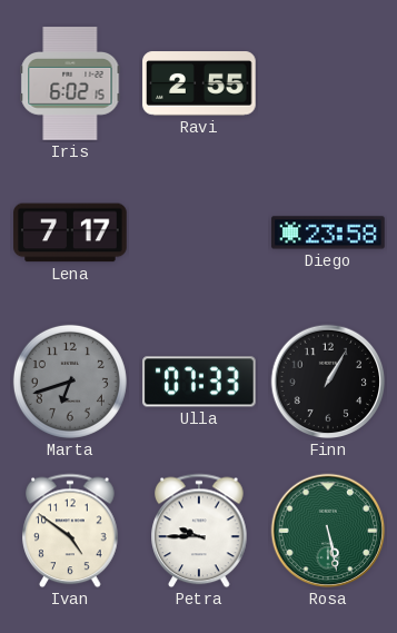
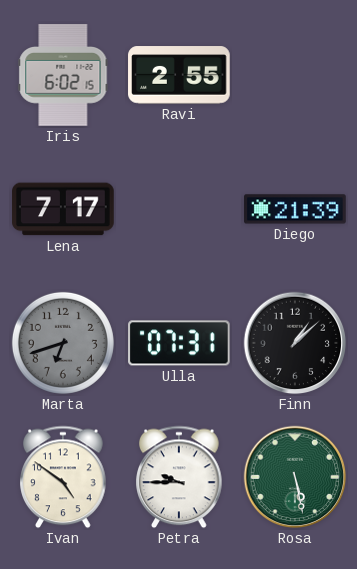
Diego: 23:58 -> 21:39
Ulla: 07:33 -> 07:31
Finn: 1:05 -> 1:08
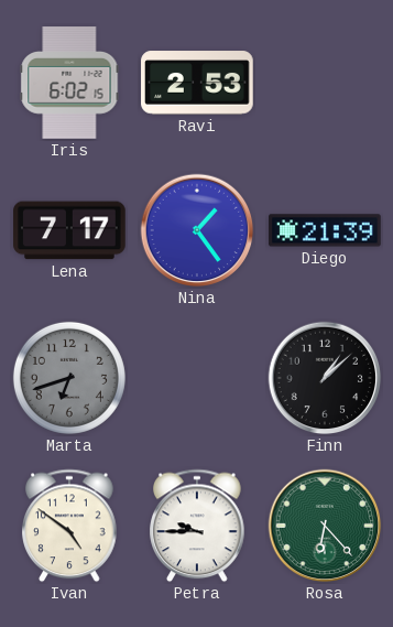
Ravi: 2:55 -> 2:53
Nina: none -> 1:24
Ulla: 07:31 -> none
Rosa: 5:28 -> 6:23
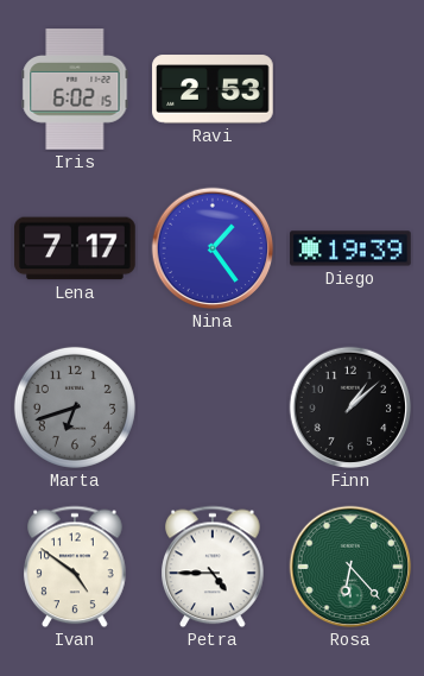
Diego: 21:39 -> 19:39
Petra: 9:45 -> 4:45
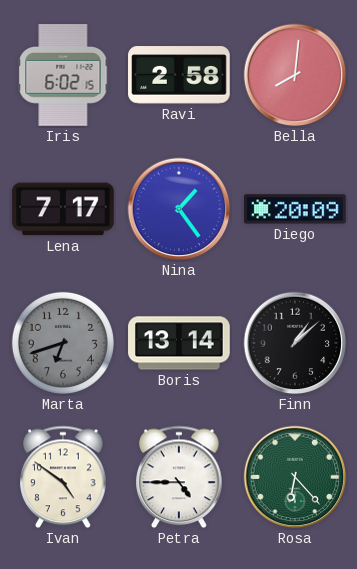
Ravi: 2:53 -> 2:58
Bella: none -> 8:01
Diego: 19:39 -> 20:09
Boris: none -> 13:14
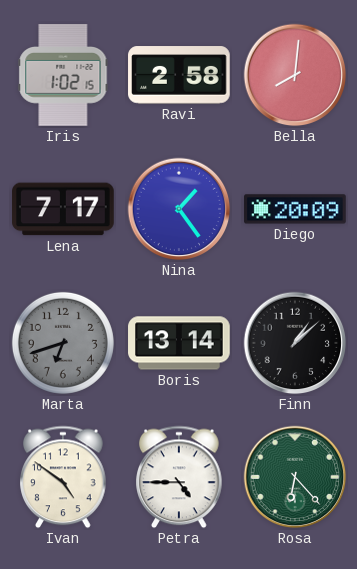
Iris: 6:02 -> 1:02
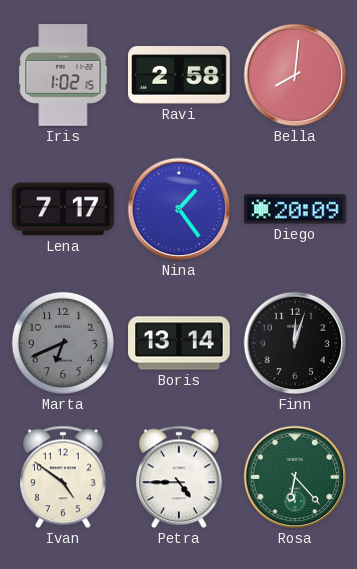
Marta: 6:42 -> 6:41
Finn: 1:08 -> 12:03
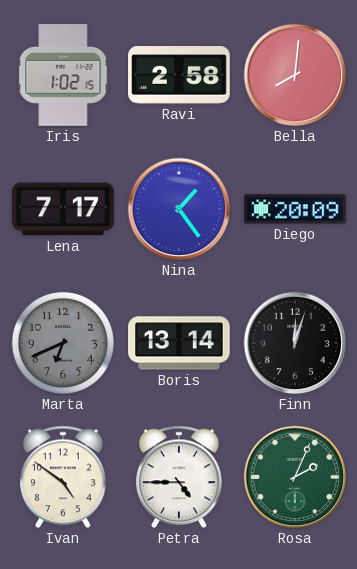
Rosa: 6:23 -> 2:04
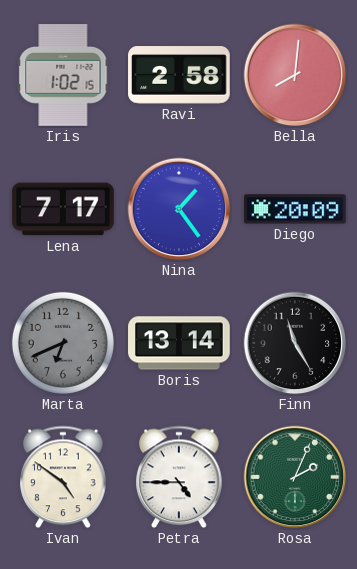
Finn: 12:03 -> 11:25
